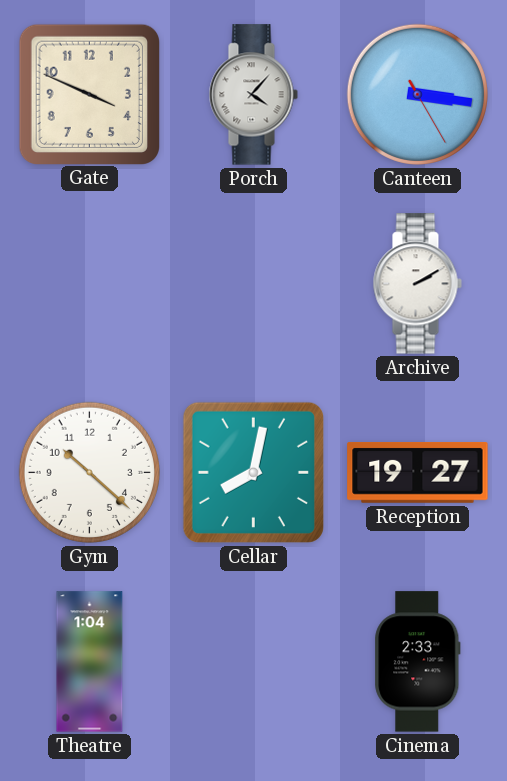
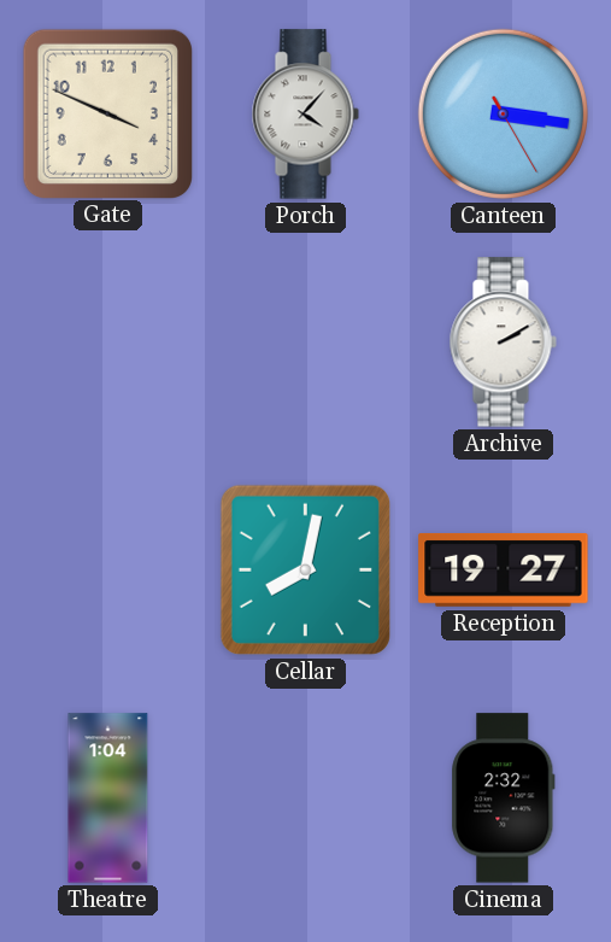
Gym: 10:22 -> none
Cinema: 2:33 -> 2:32
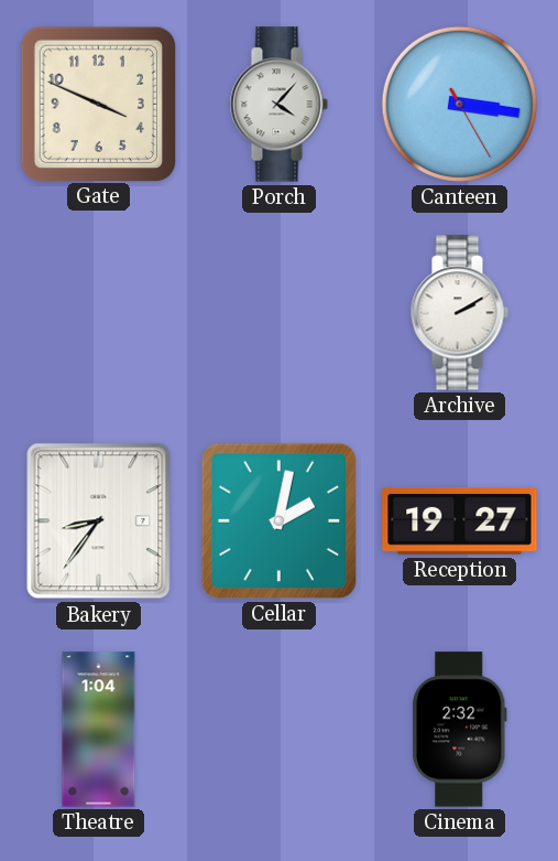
Bakery: none -> 8:36
Cellar: 8:02 -> 2:02
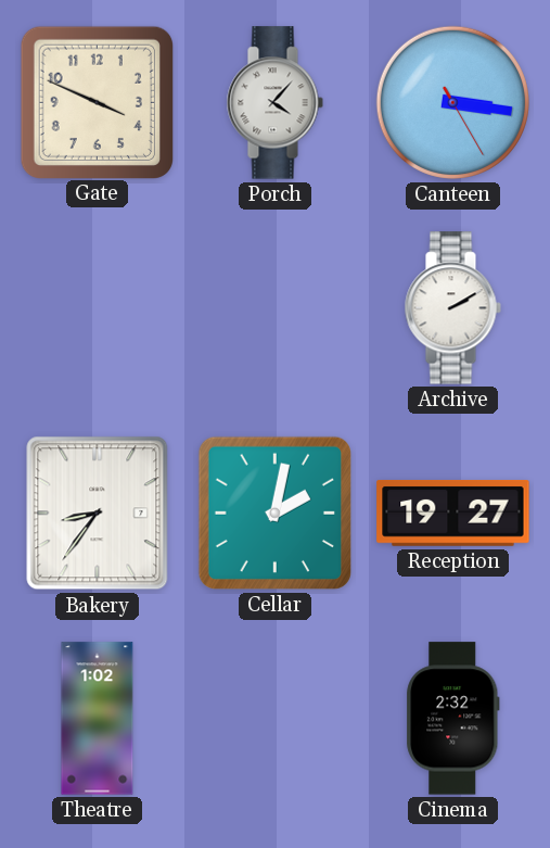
Theatre: 1:04 -> 1:02
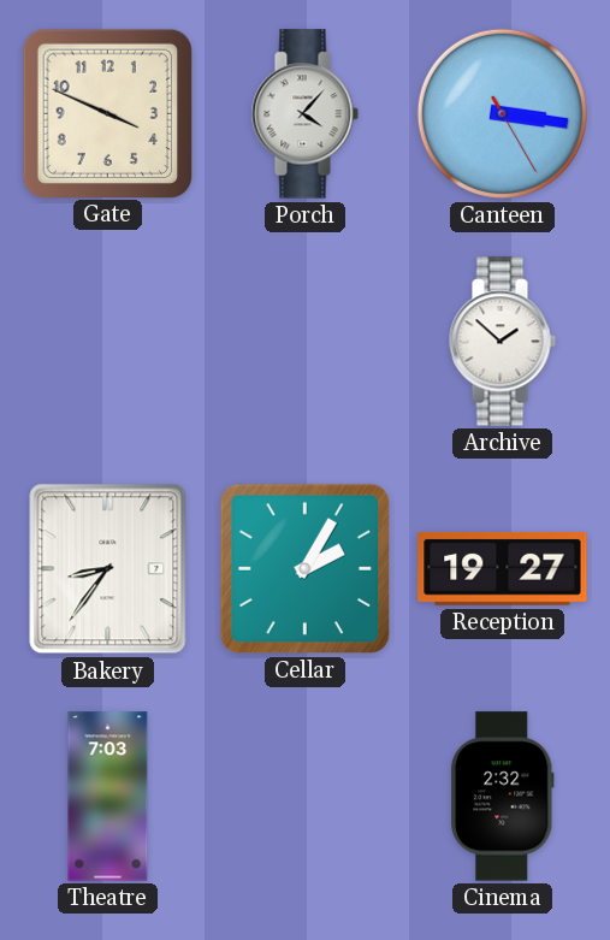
Archive: 2:10 -> 1:52
Cellar: 2:02 -> 2:05
Theatre: 1:02 -> 7:03
